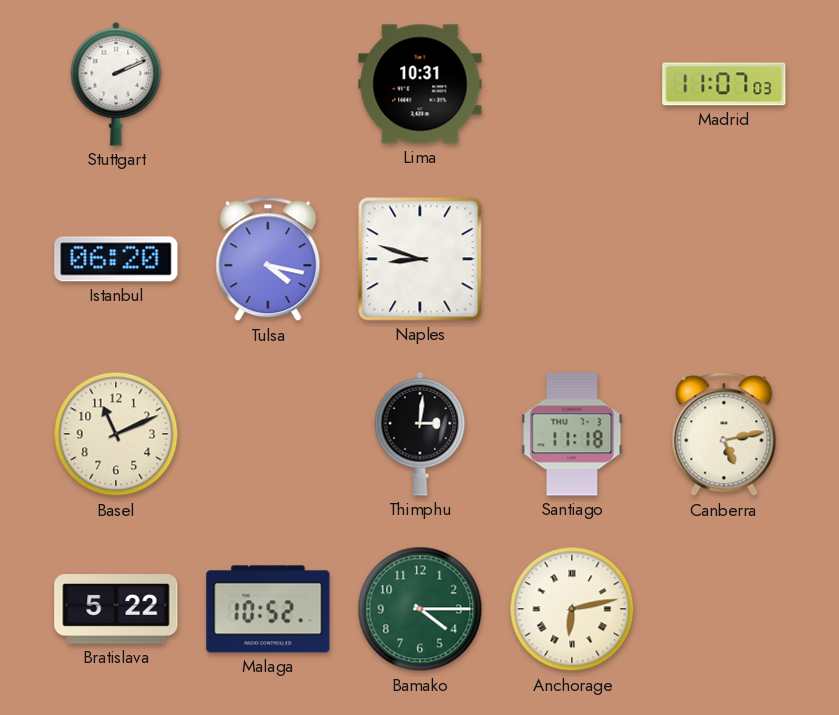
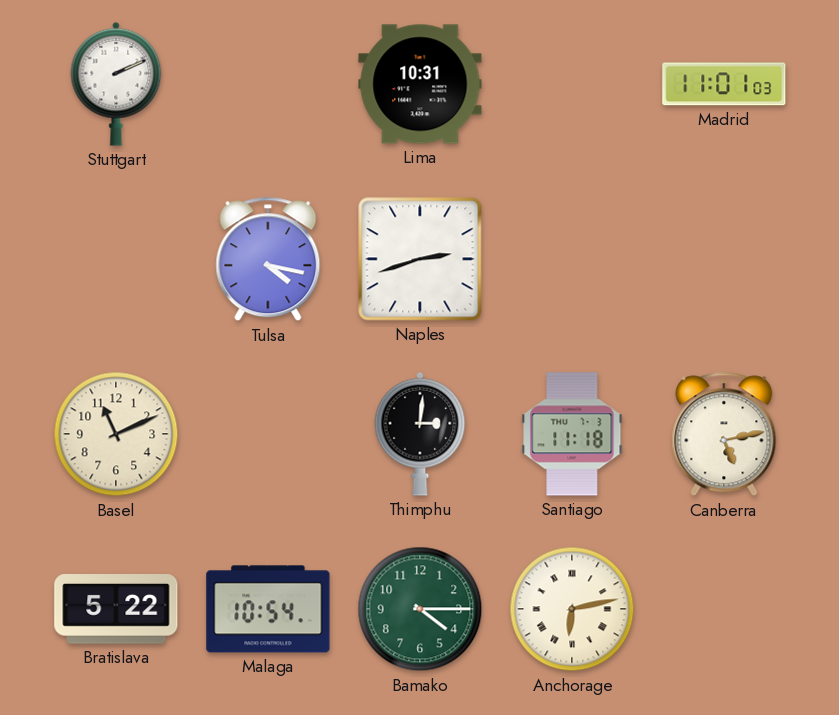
Madrid: 11:07 -> 11:01
Istanbul: 06:20 -> none
Naples: 8:48 -> 2:42
Malaga: 10:52 -> 10:54
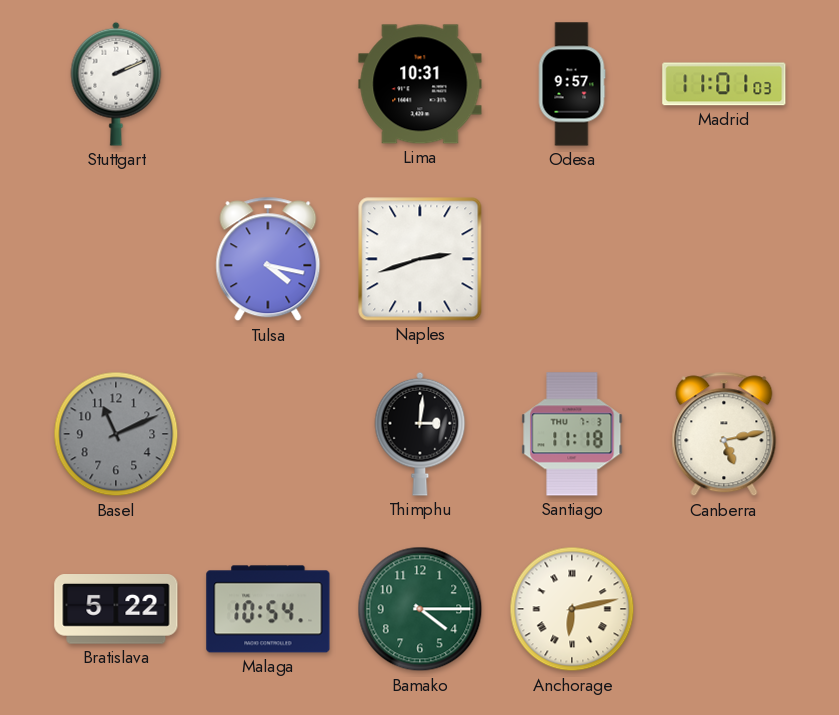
Odesa: none -> 9:57
Basel dial: cream -> grey
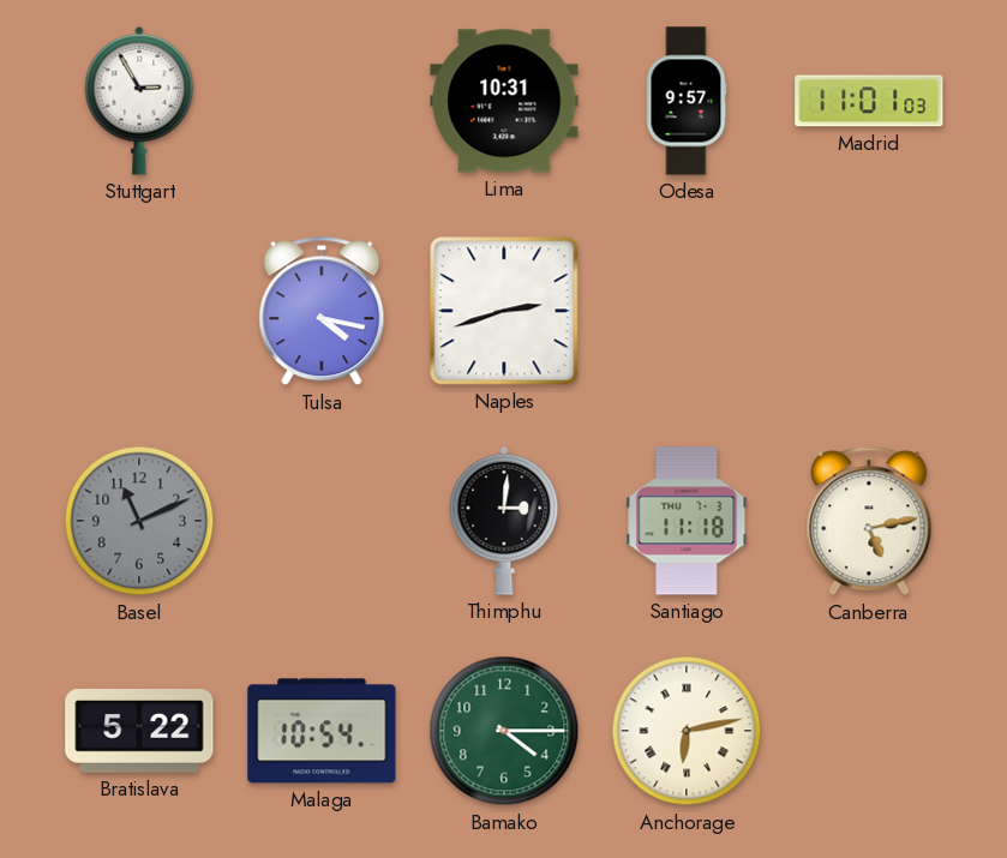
Stuttgart: 2:11 -> 2:55
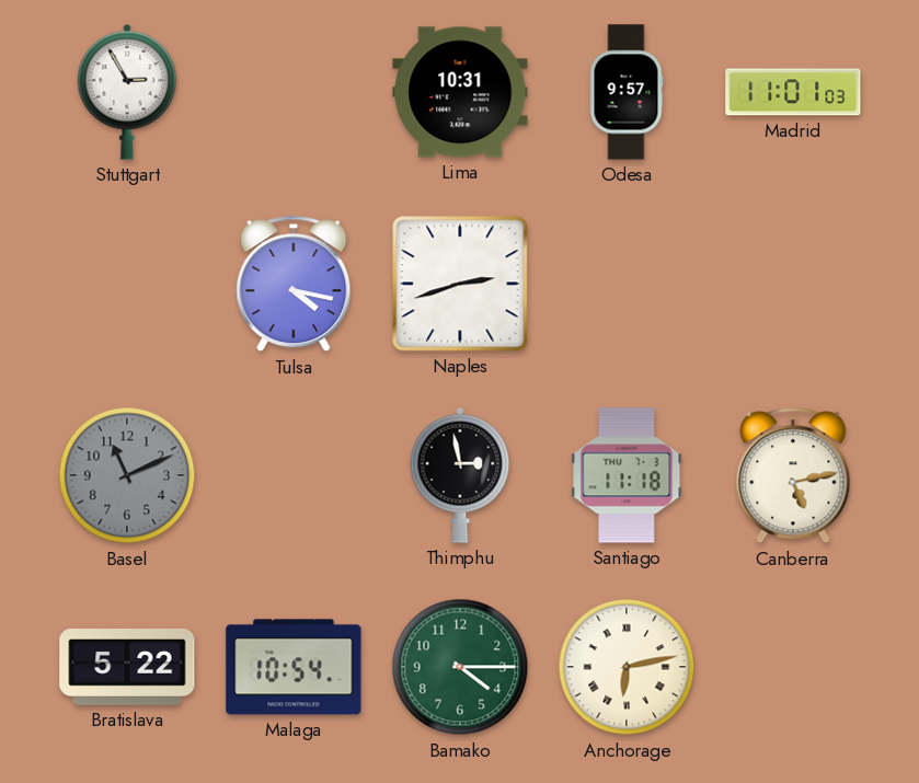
Thimphu: 3:01 -> 2:58
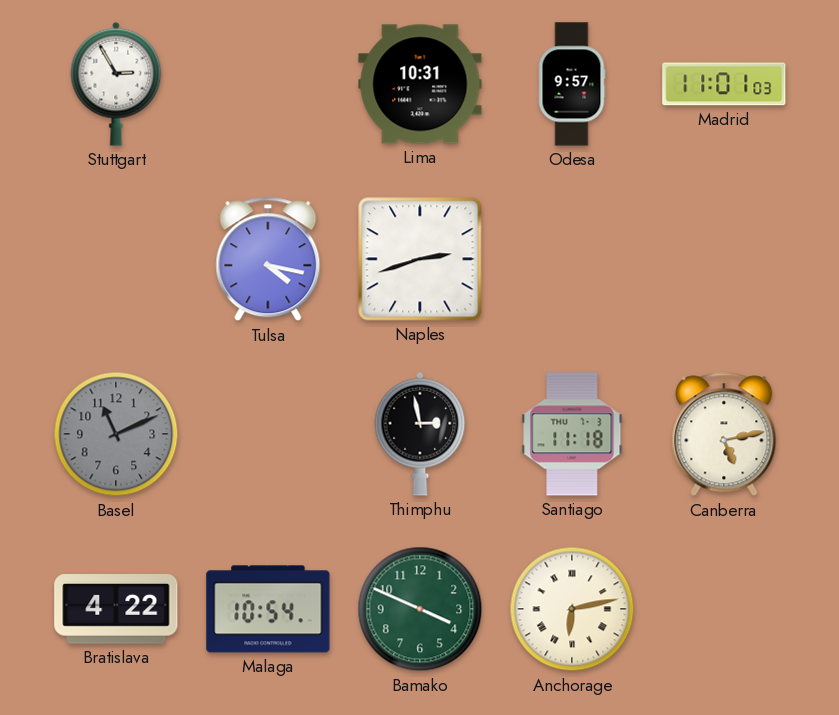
Bratislava: 5:22 -> 4:22
Bamako: 4:15 -> 3:49
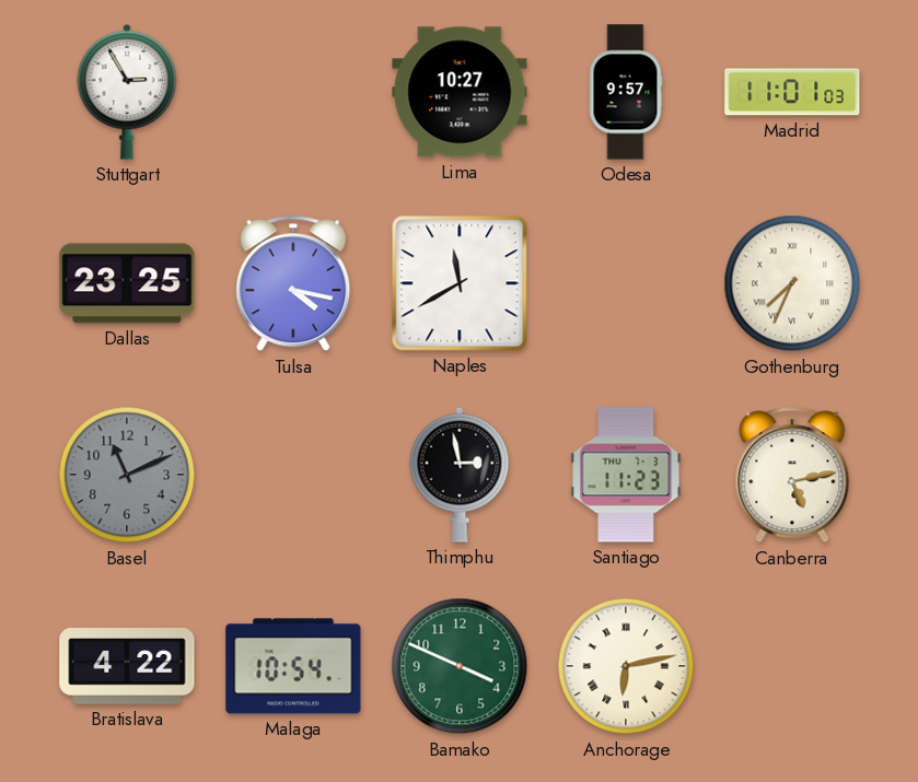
Lima: 10:31 -> 10:27
Dallas: none -> 23:25
Naples: 2:42 -> 11:40
Gothenburg: none -> 7:34
Santiago: 11:18 -> 11:23
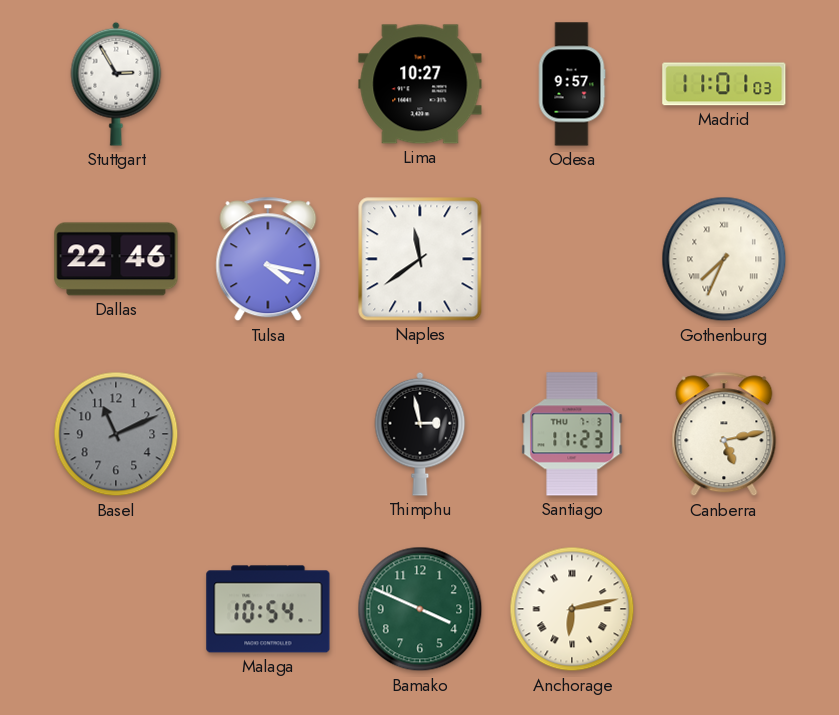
Dallas: 23:25 -> 22:46
Naples: 11:40 -> 11:39
Bratislava: 4:22 -> none
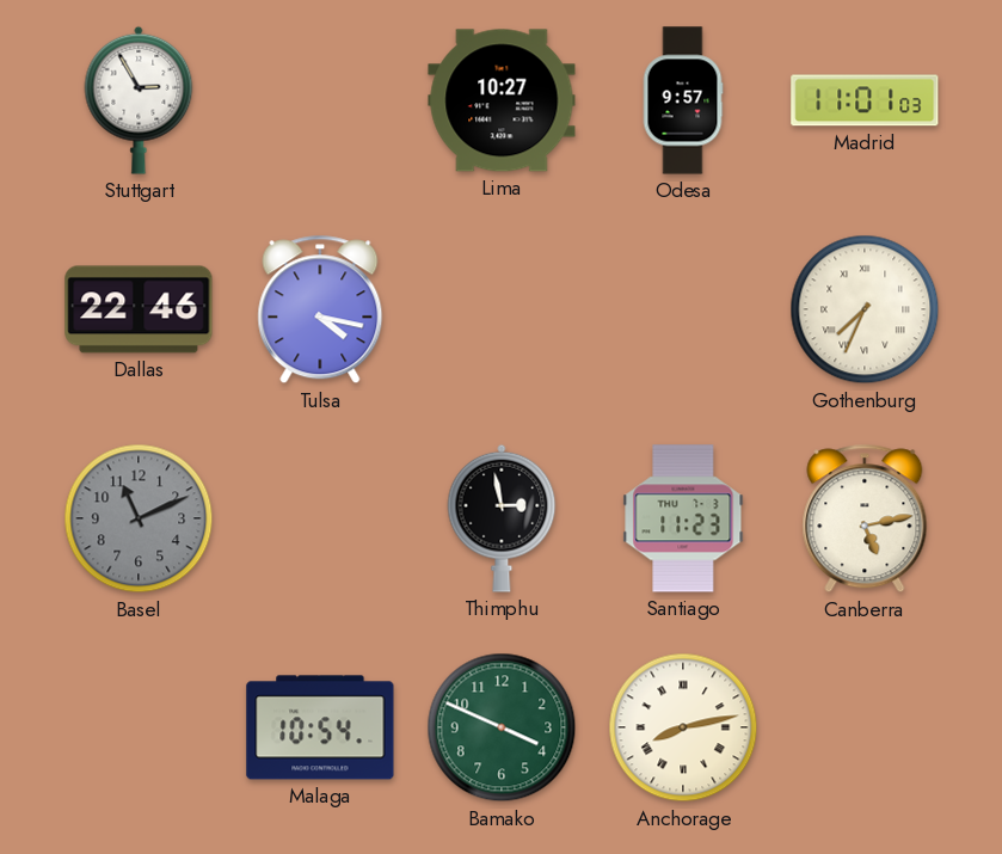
Naples: 11:39 -> none
Anchorage: 6:13 -> 8:13
